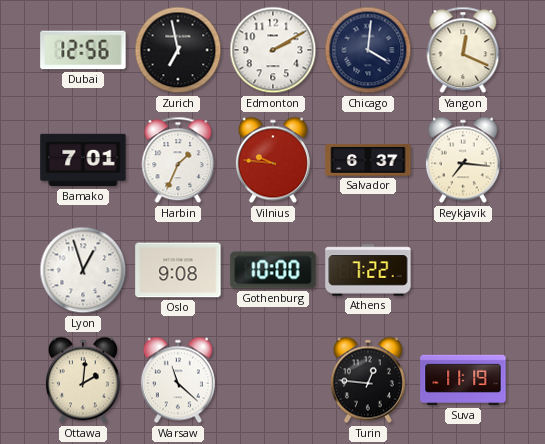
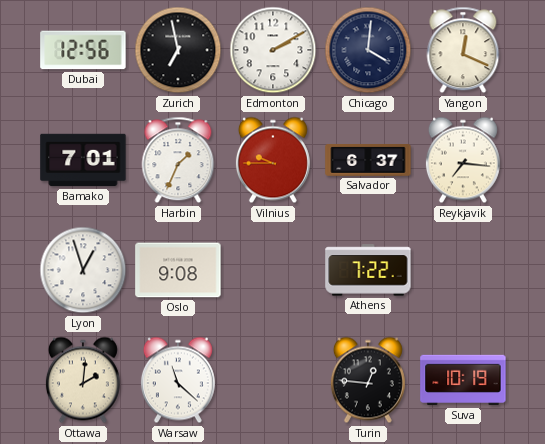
Vilnius: 9:46 -> 9:45
Gothenburg: 10:00 -> none
Suva: 11:19 -> 10:19
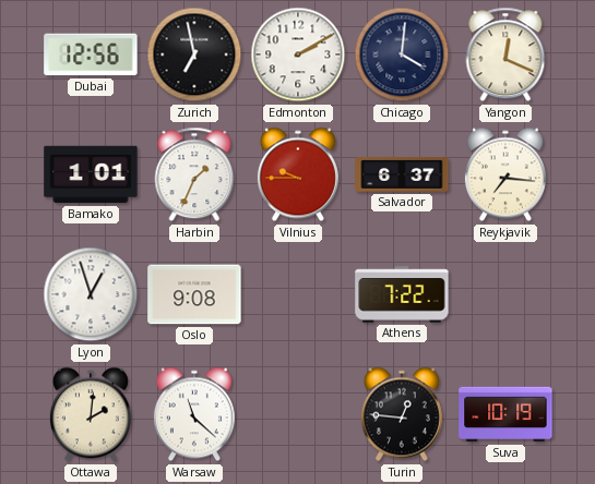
Bamako: 7:01 -> 1:01
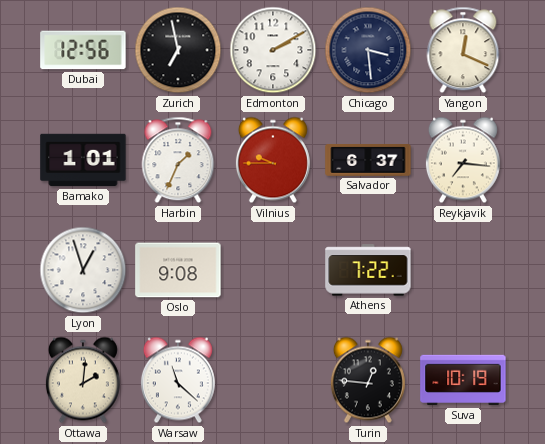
Chicago: 4:01 -> 3:29
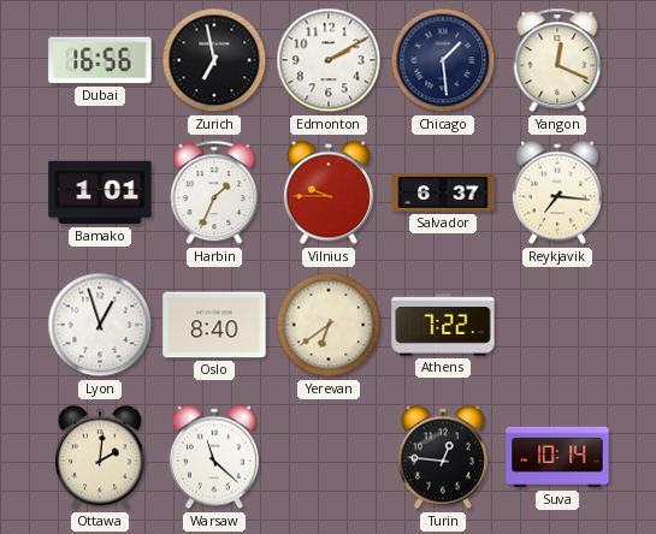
Dubai: 12:56 -> 16:56
Chicago: 3:29 -> 1:29
Oslo: 9:08 -> 8:40
Yerevan: none -> 6:39
Suva: 10:19 -> 10:14
